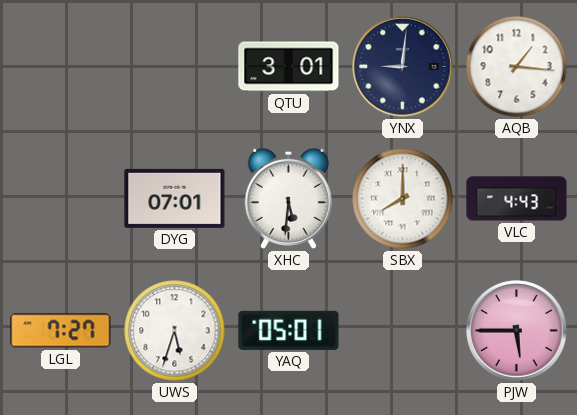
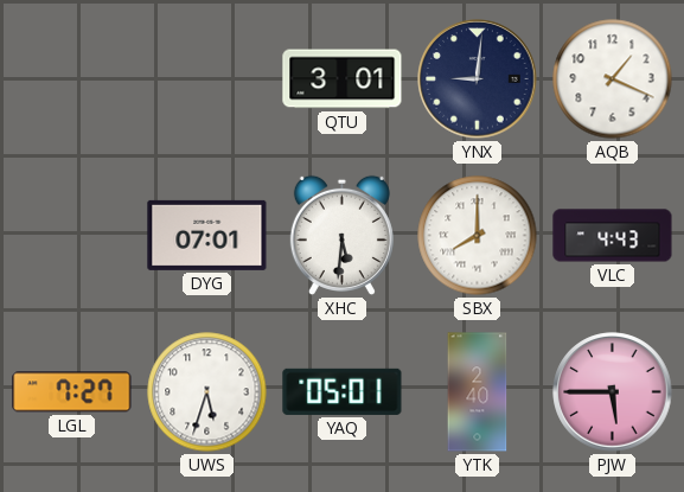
AQB: 1:16 -> 1:19
YTK: none -> 2:40
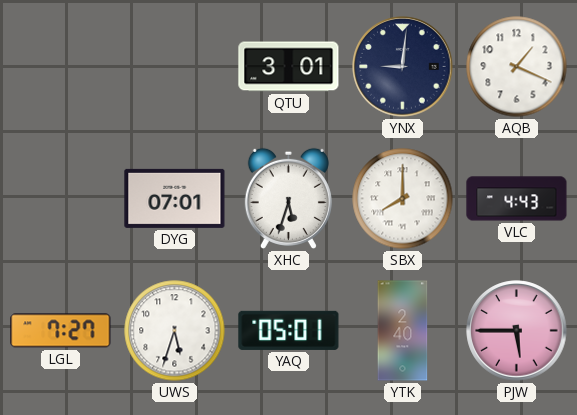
XHC: 5:31 -> 5:33
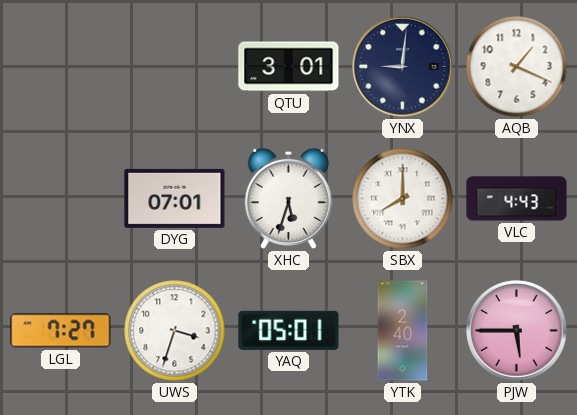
UWS: 5:33 -> 3:33
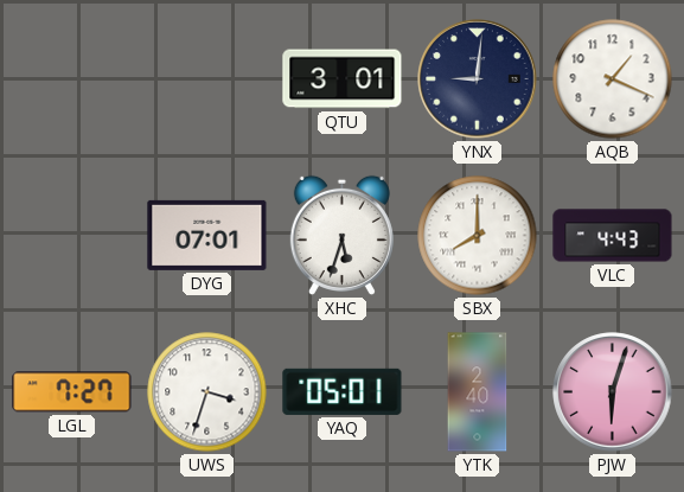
PJW: 5:45 -> 6:03
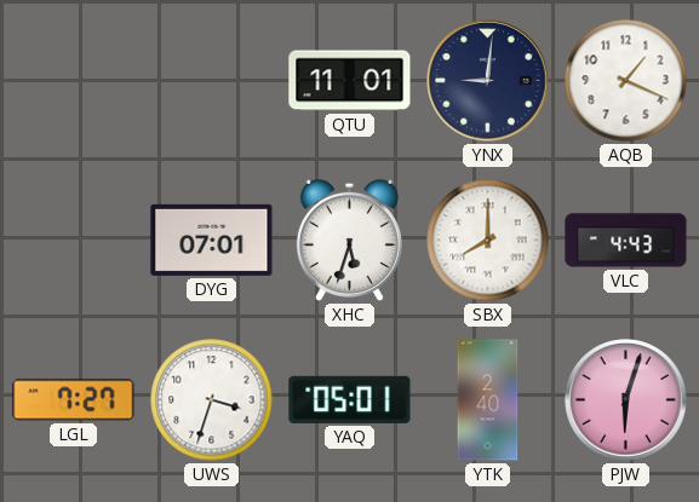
QTU: 3:01 -> 11:01
